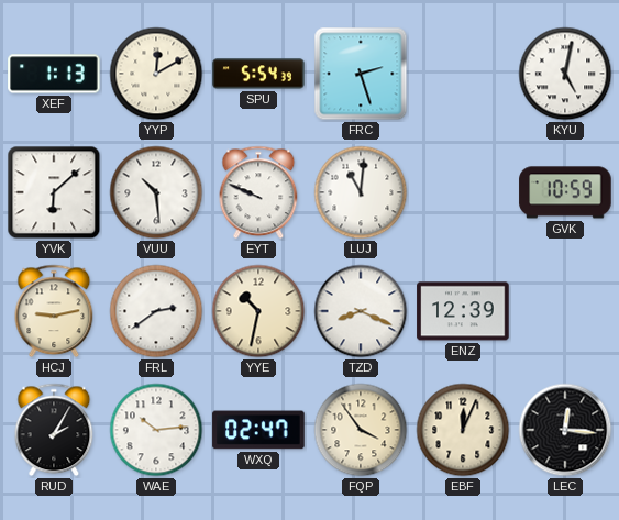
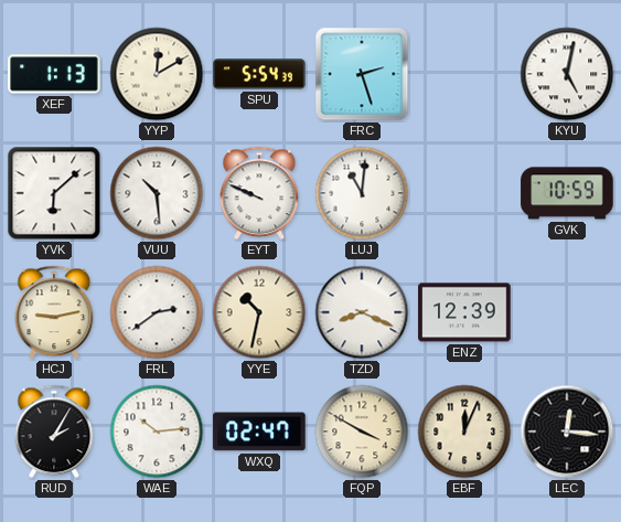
FQP: 3:54 -> 3:50
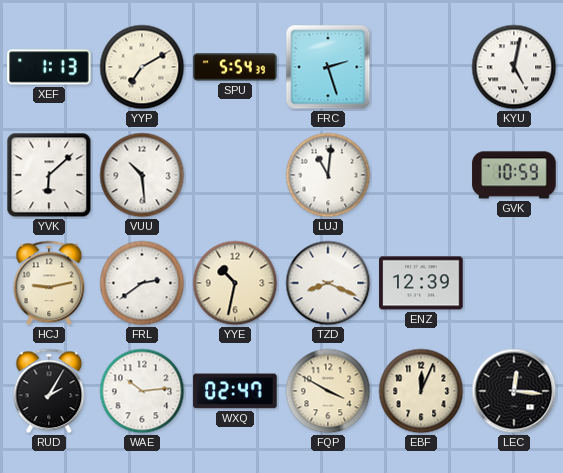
YYP: 12:10 -> 7:10
EYT: 9:49 -> none
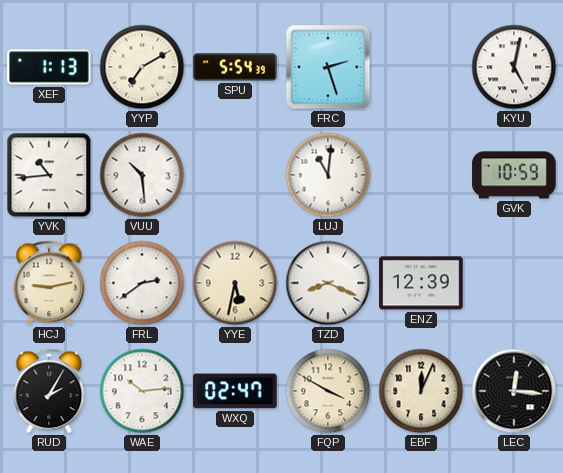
YVK: 6:08 -> 10:44
YYE: 10:32 -> 5:32
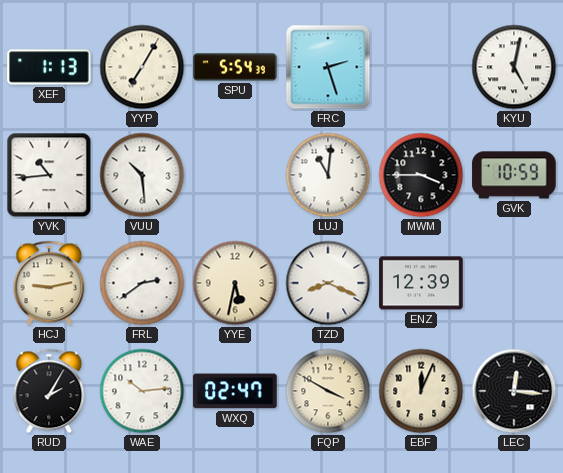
YYP: 7:10 -> 7:05
MWM: none -> 3:45
